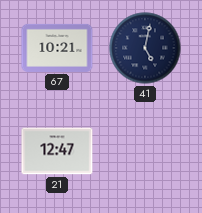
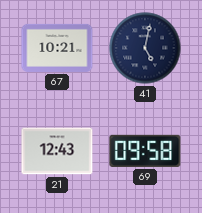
21: 12:47 -> 12:43
69: none -> 09:58
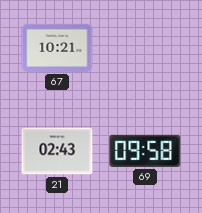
41: 5:02 -> none
21: 12:43 -> 02:43
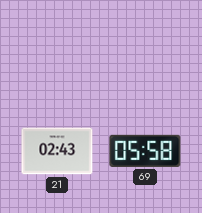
67: 10:21 -> none
69: 09:58 -> 05:58
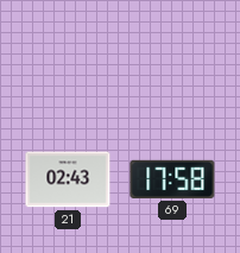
69: 05:58 -> 17:58
